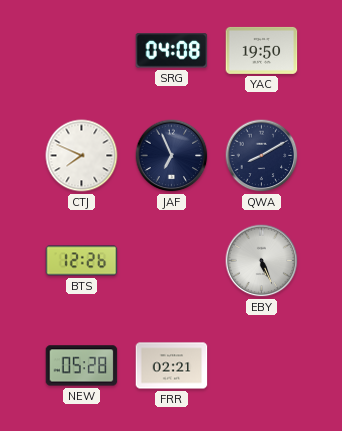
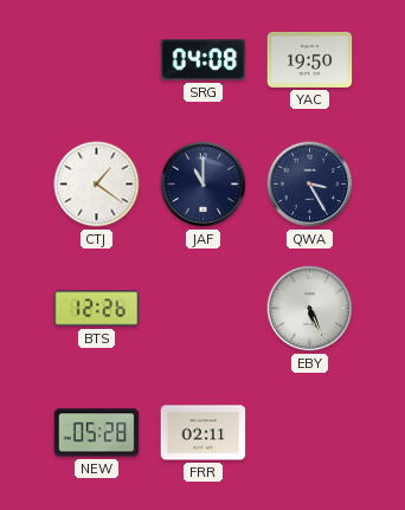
CTJ: 7:49 -> 1:21
JAF: 6:56 -> 11:00
QWA: 8:10 -> 3:25
FRR: 02:21 -> 02:11
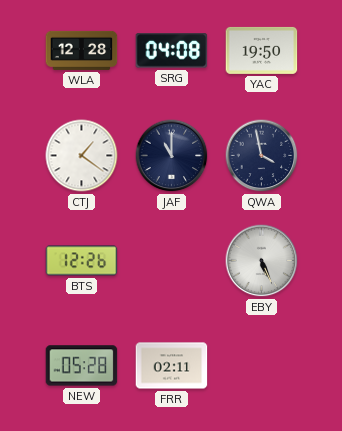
WLA: none -> 12:28
QWA: 3:25 -> 3:58
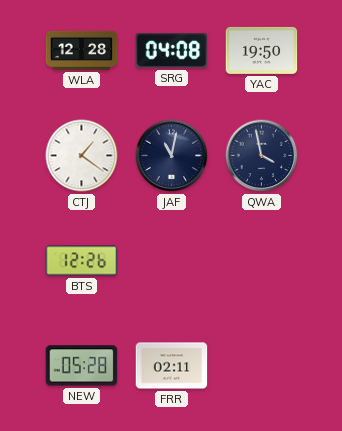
JAF: 11:00 -> 11:02
EBY: 5:26 -> none
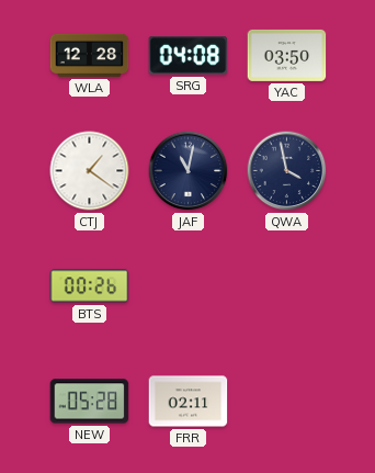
YAC: 19:50 -> 03:50
BTS: 12:26 -> 00:26
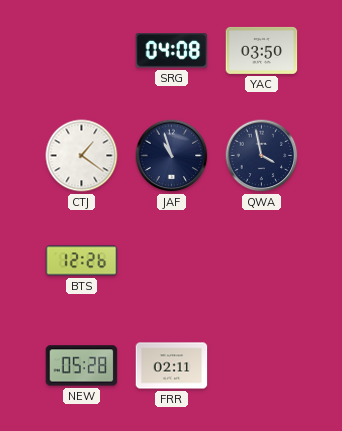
WLA: 12:28 -> none
JAF: 11:02 -> 10:57
BTS: 00:26 -> 12:26
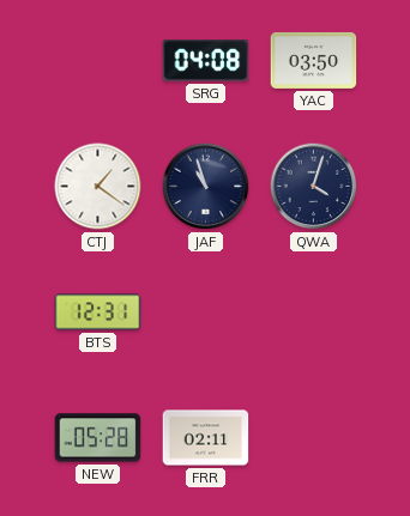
QWA: 3:58 -> 4:03
BTS: 12:26 -> 12:31
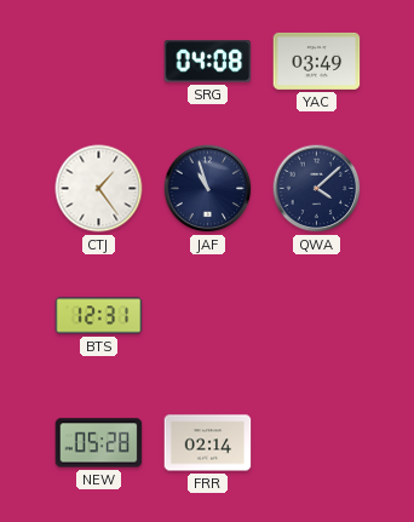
YAC: 03:50 -> 03:49
CTJ: 1:21 -> 1:24
QWA: 4:03 -> 4:08
FRR: 02:11 -> 02:14
